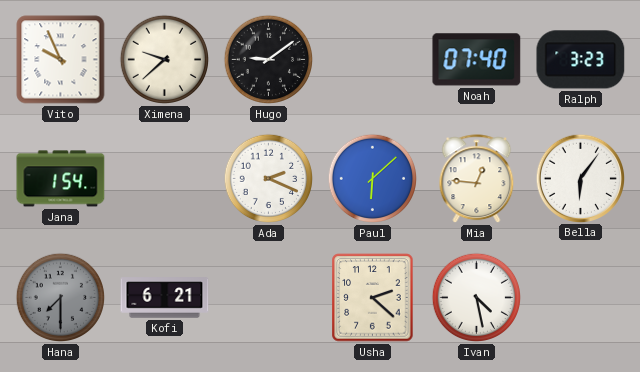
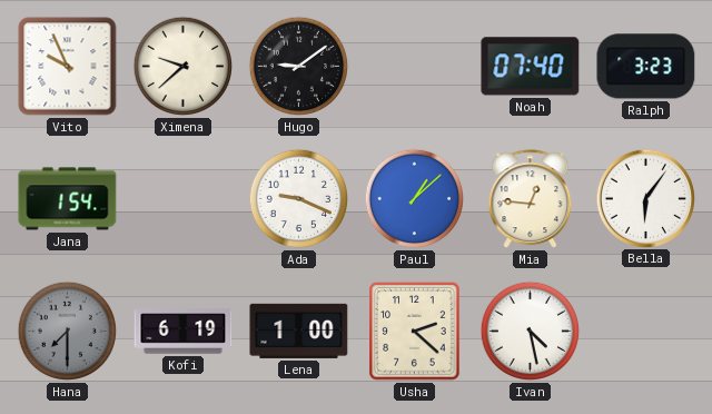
Ada: 2:19 -> 9:19
Paul: 6:08 -> 1:08
Kofi: 6:21 -> 6:19
Lena: none -> 1:00
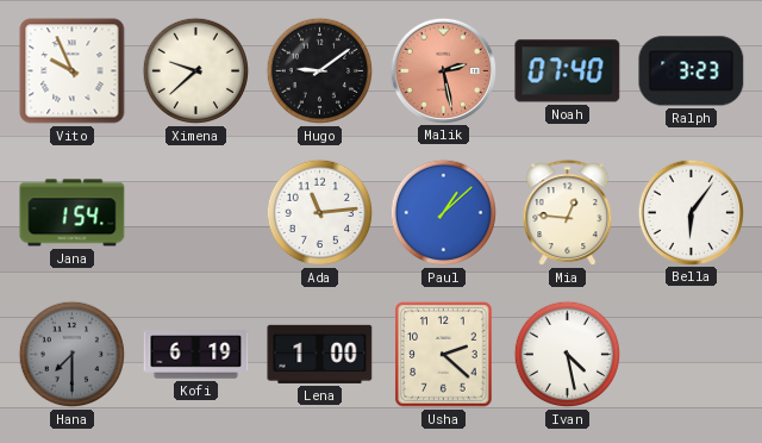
Malik: none -> 2:28
Ada: 9:19 -> 11:14
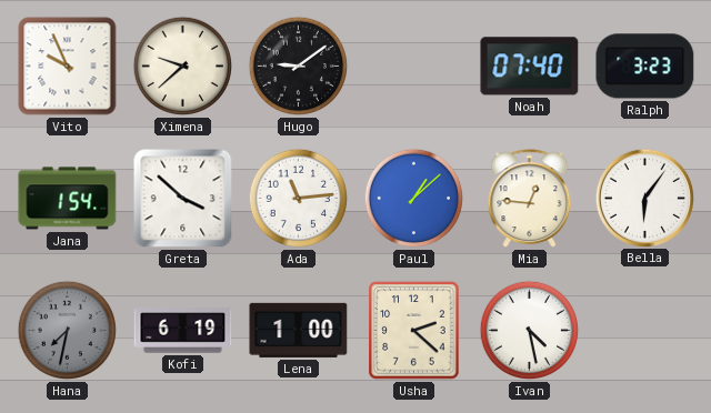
Malik: 2:28 -> none
Greta: none -> 3:52
Hana: 7:30 -> 7:32
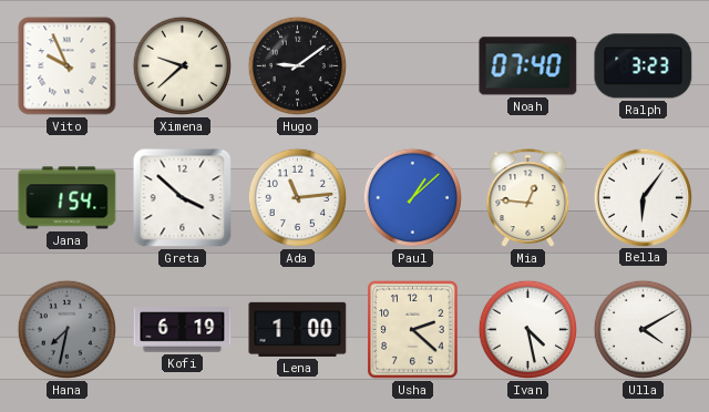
Ulla: none -> 4:10
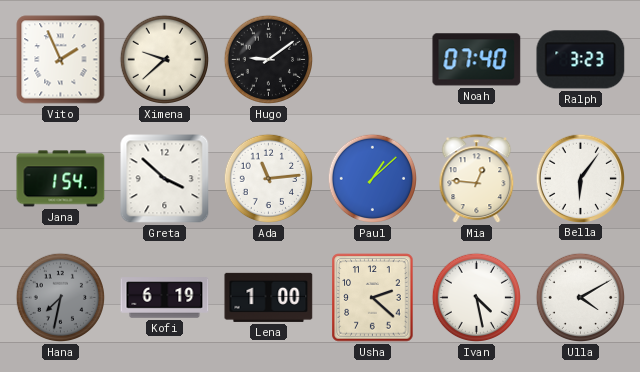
Vito: 9:56 -> 1:56
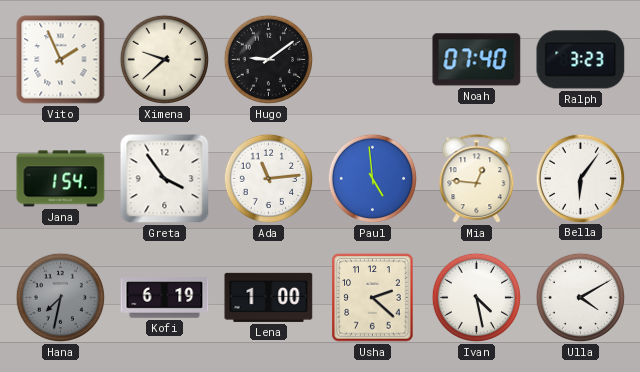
Greta: 3:52 -> 3:54
Paul: 1:08 -> 4:59
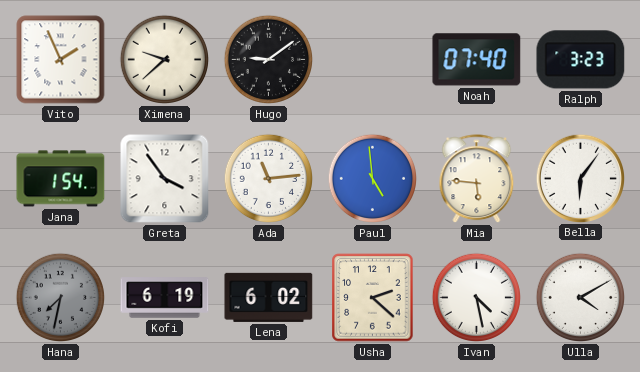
Mia: 12:46 -> 5:46
Lena: 1:00 -> 6:02
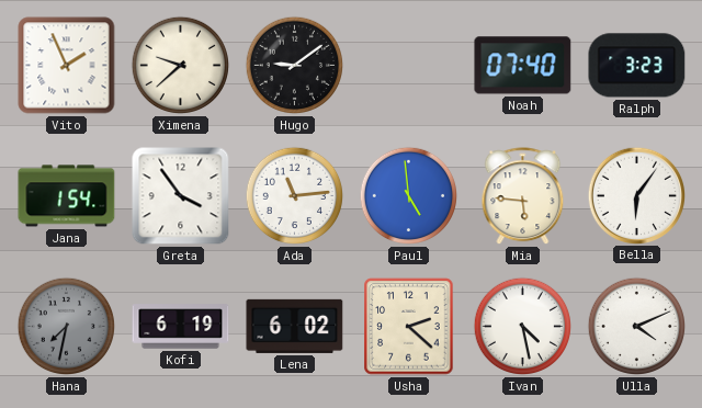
Ulla: 4:10 -> 4:11
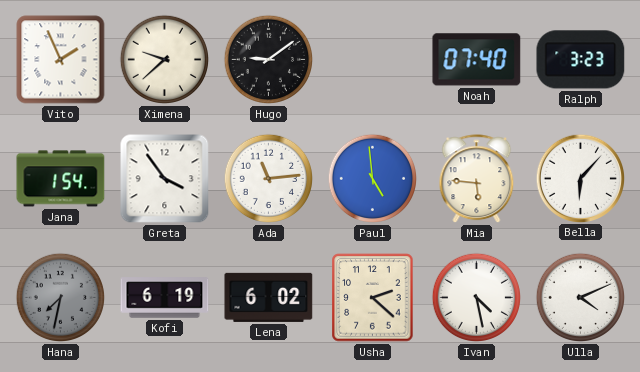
Bella: 6:06 -> 6:07
